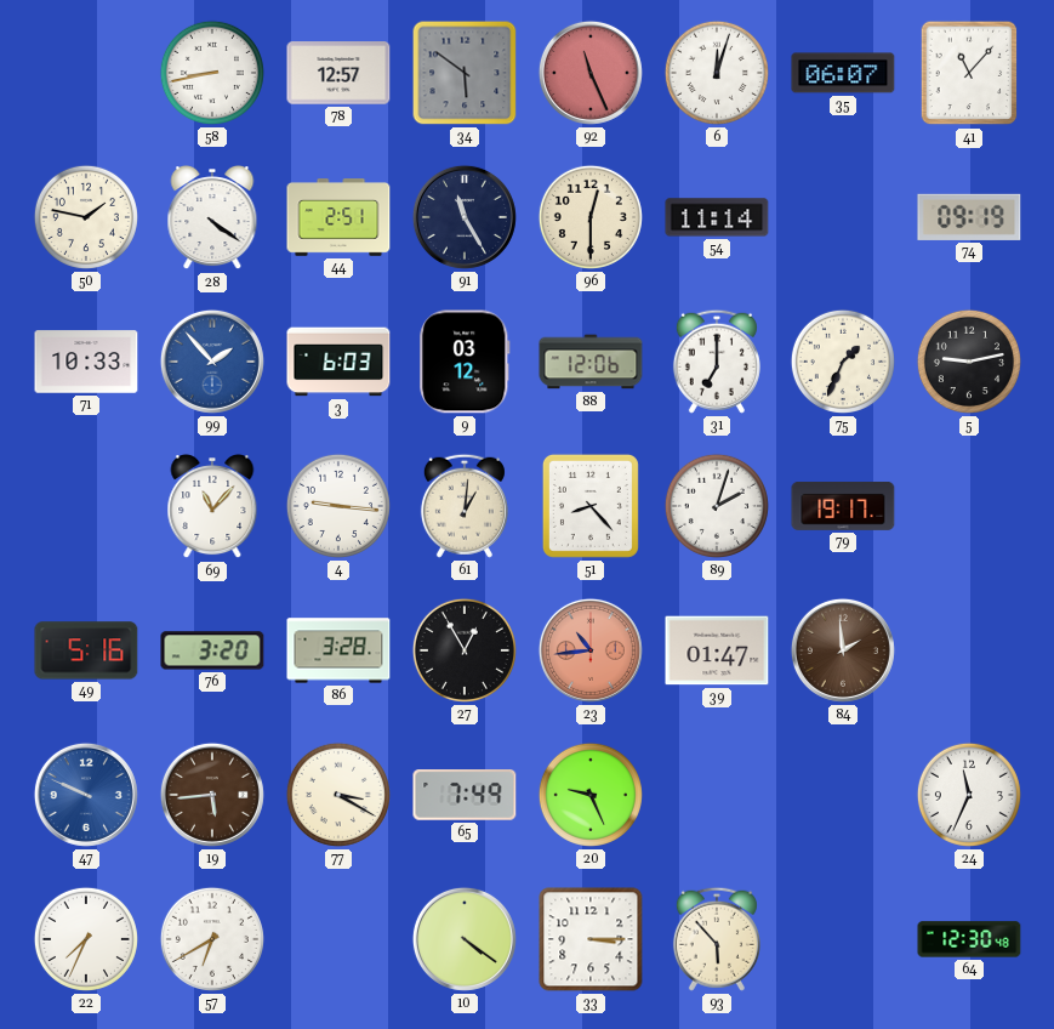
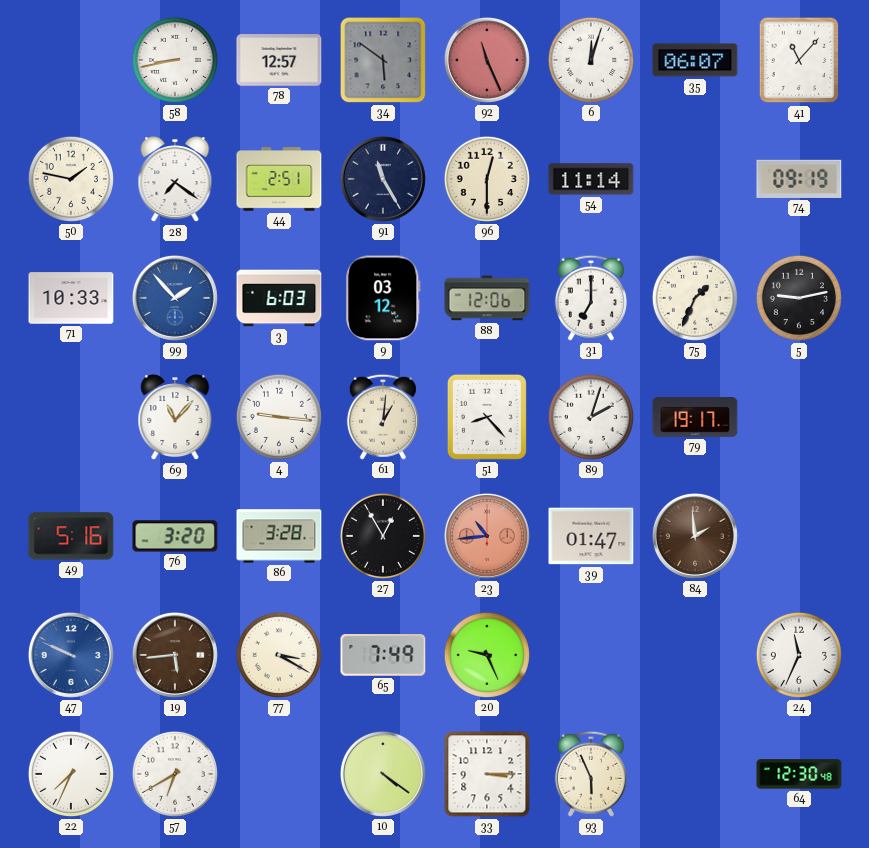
28: 4:21 -> 7:21
93: 5:53 -> 5:56
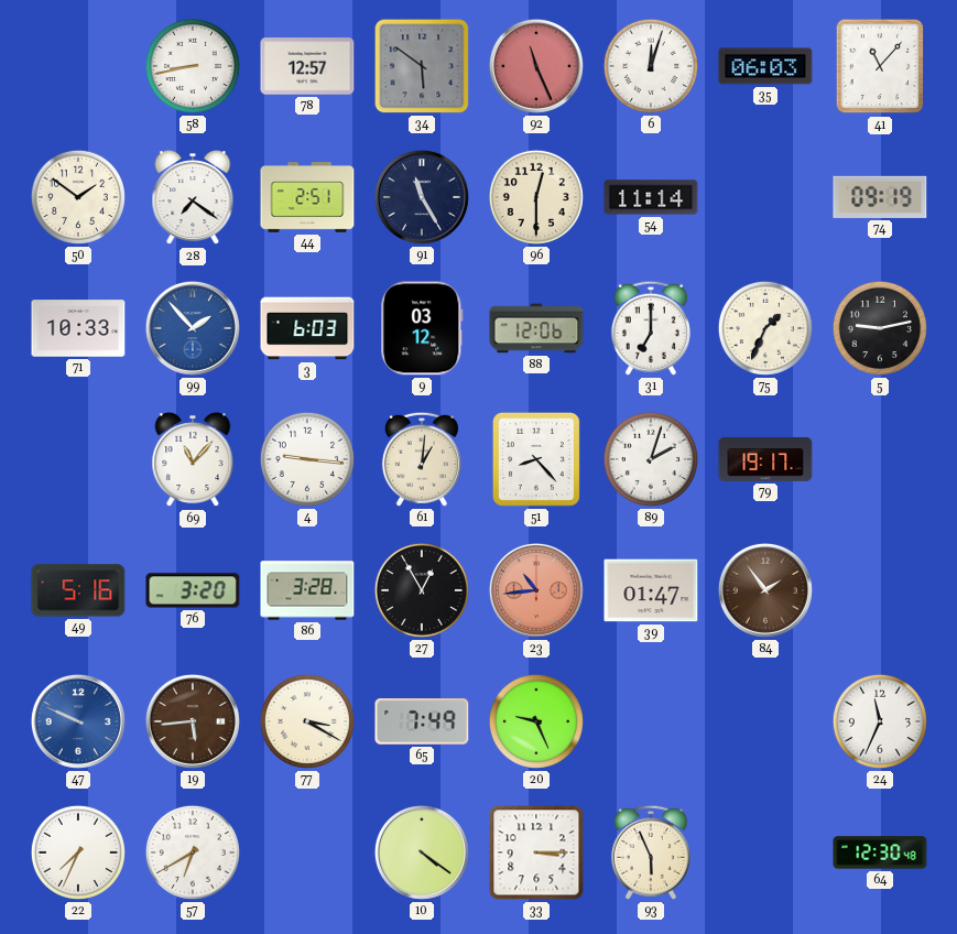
35: 06:07 -> 06:03
50: 1:47 -> 1:51
84: 1:59 -> 1:54
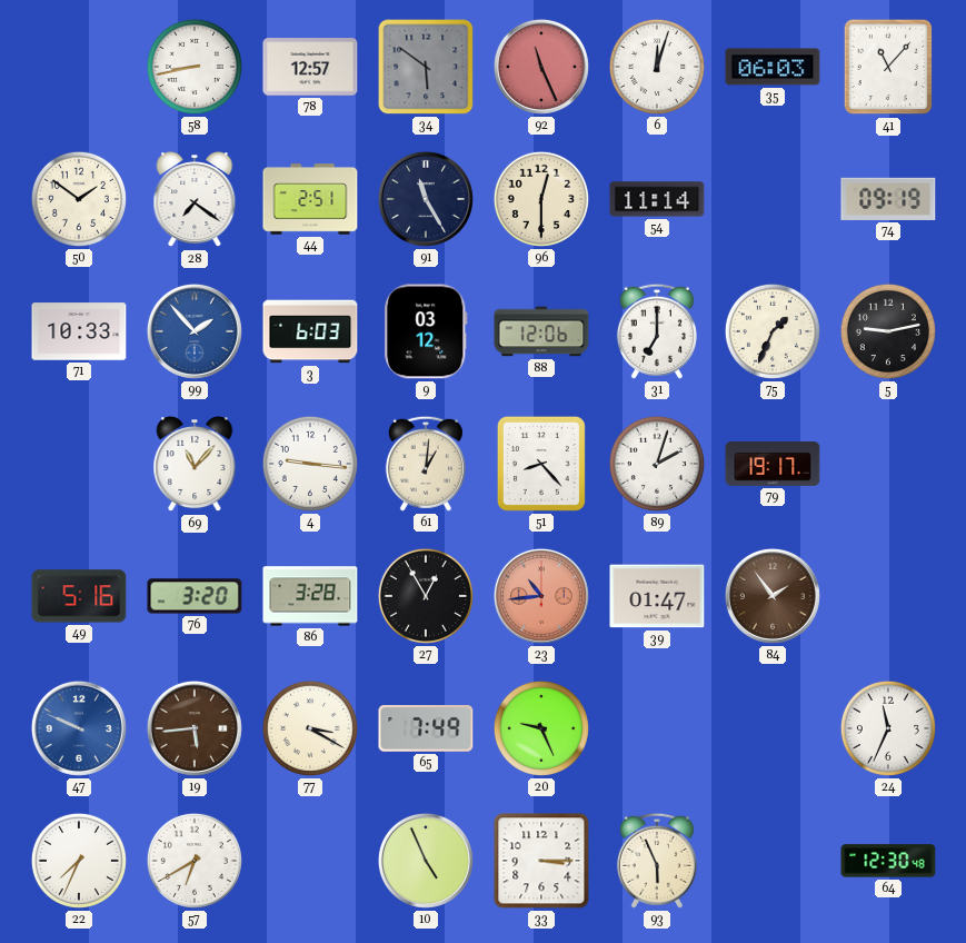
10: 4:21 -> 4:56
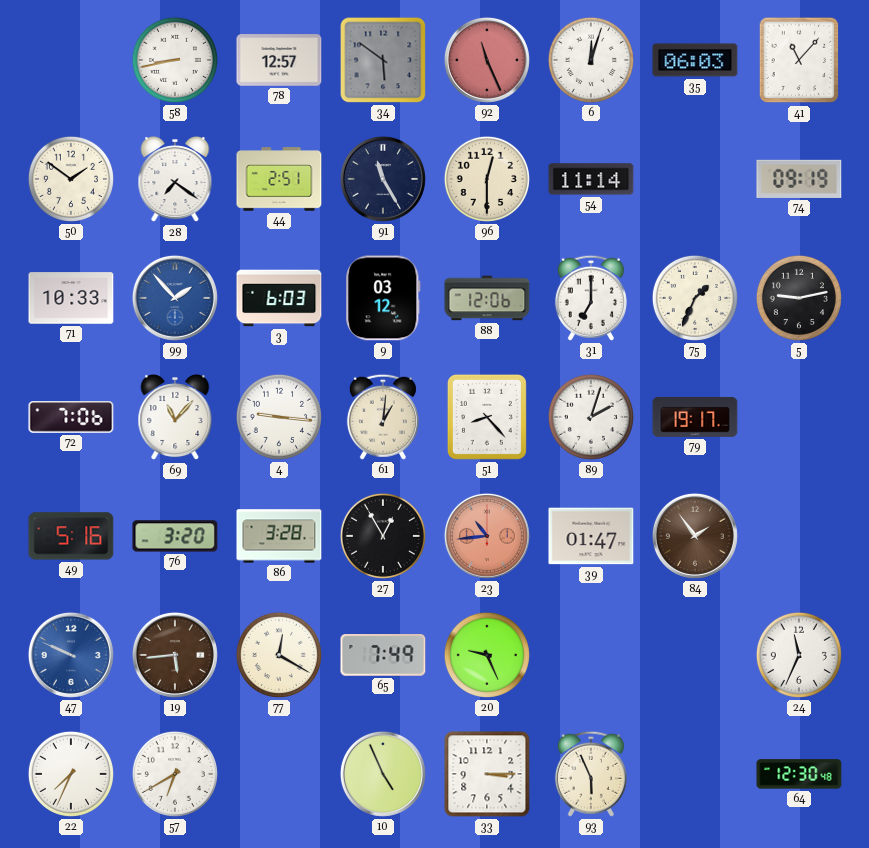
72: none -> 7:06
77: 3:20 -> 12:20
